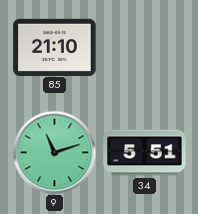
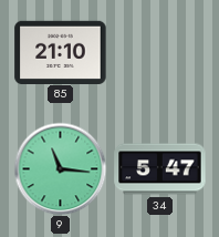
9: 11:12 -> 11:16
34: 5:51 -> 5:47
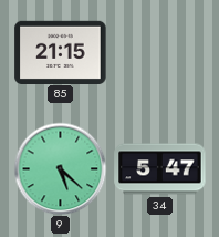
85: 21:10 -> 21:15
9: 11:16 -> 5:22
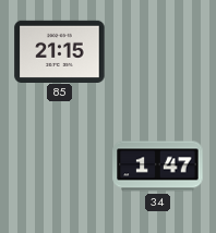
9: 5:22 -> none
34: 5:47 -> 1:47
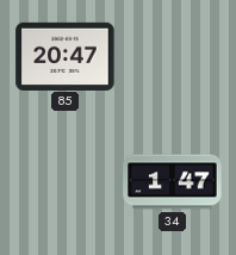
85: 21:15 -> 20:47
